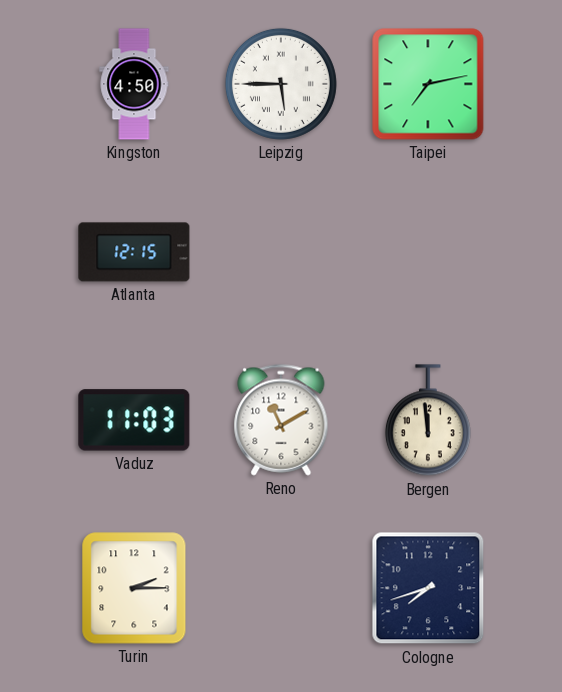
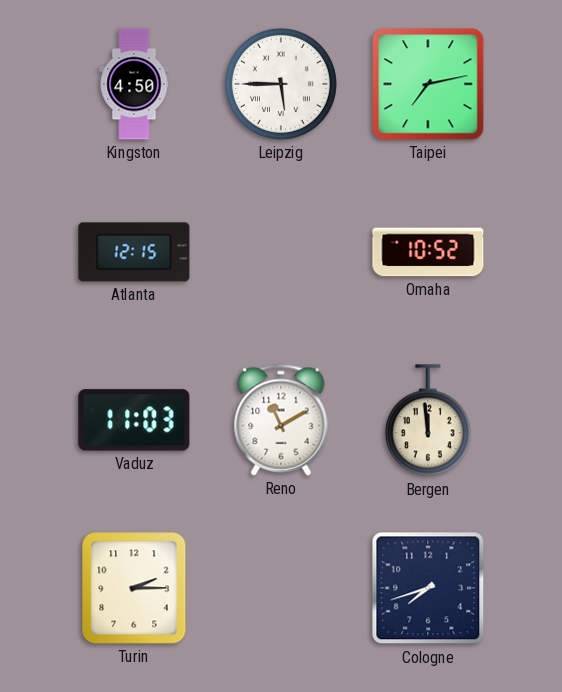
Omaha: none -> 10:52
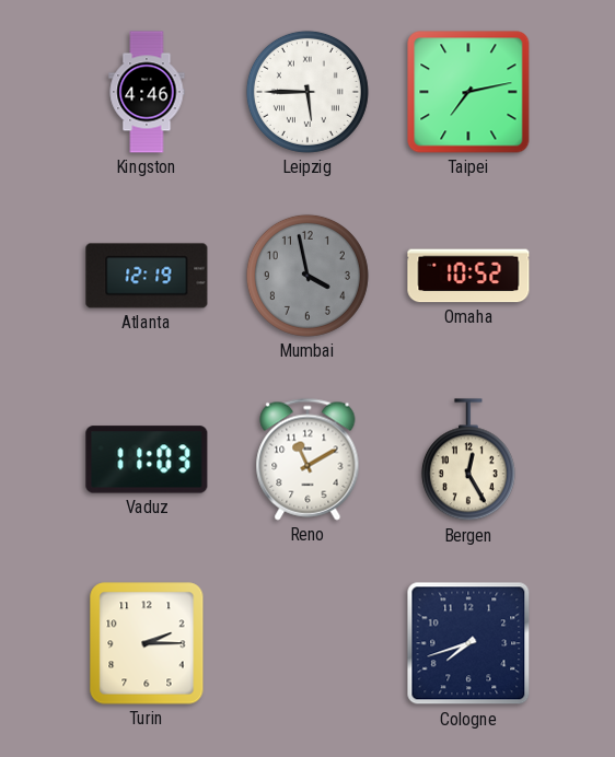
Kingston: 4:50 -> 4:46
Atlanta: 12:15 -> 12:19
Mumbai: none -> 3:58
Bergen: 11:59 -> 12:25
